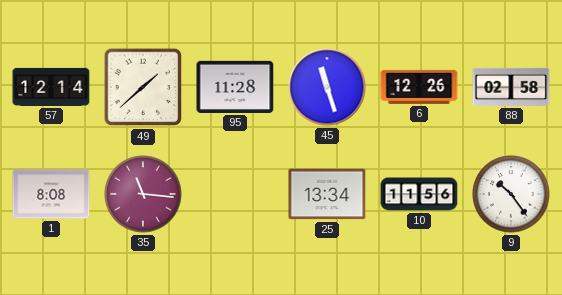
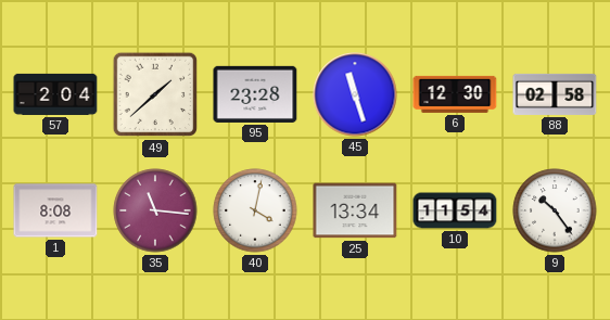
57: 12:14 -> 2:04
95: 11:28 -> 23:28
6: 12:26 -> 12:30
40: none -> 4:02
10: 11:56 -> 11:54
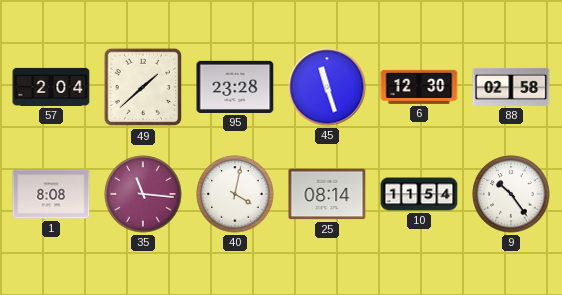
25: 13:34 -> 08:14
